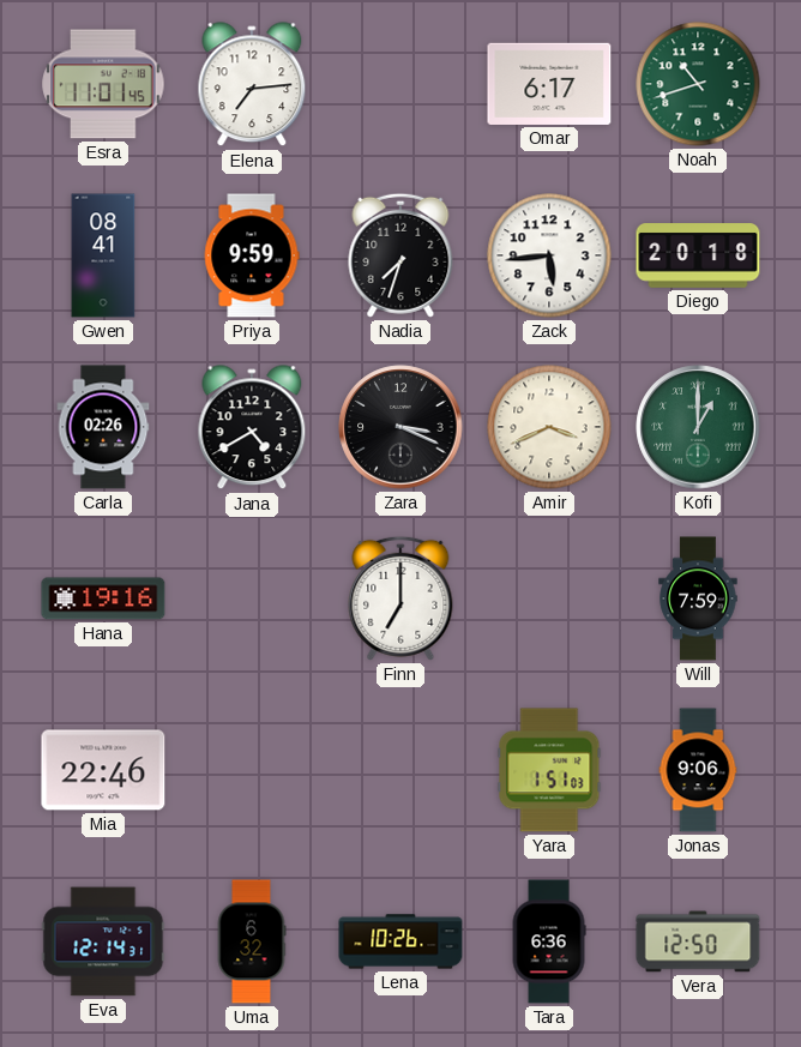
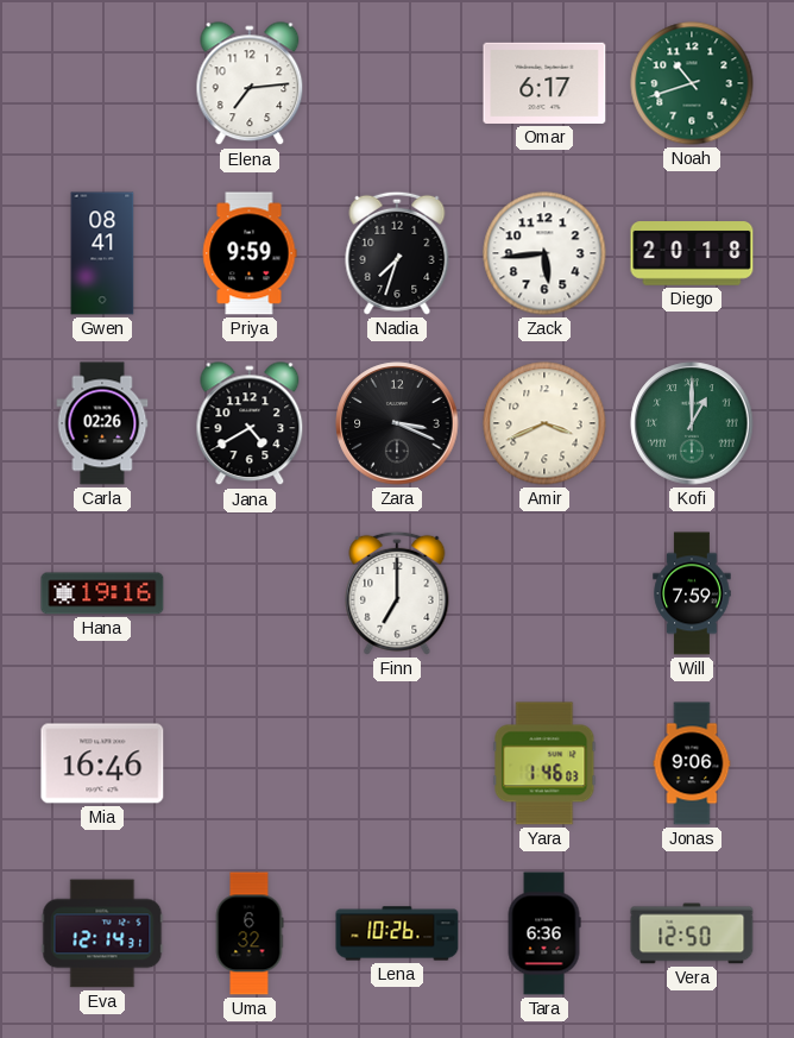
Esra: 11:01 -> none
Mia: 22:46 -> 16:46
Yara: 1:51 -> 1:46
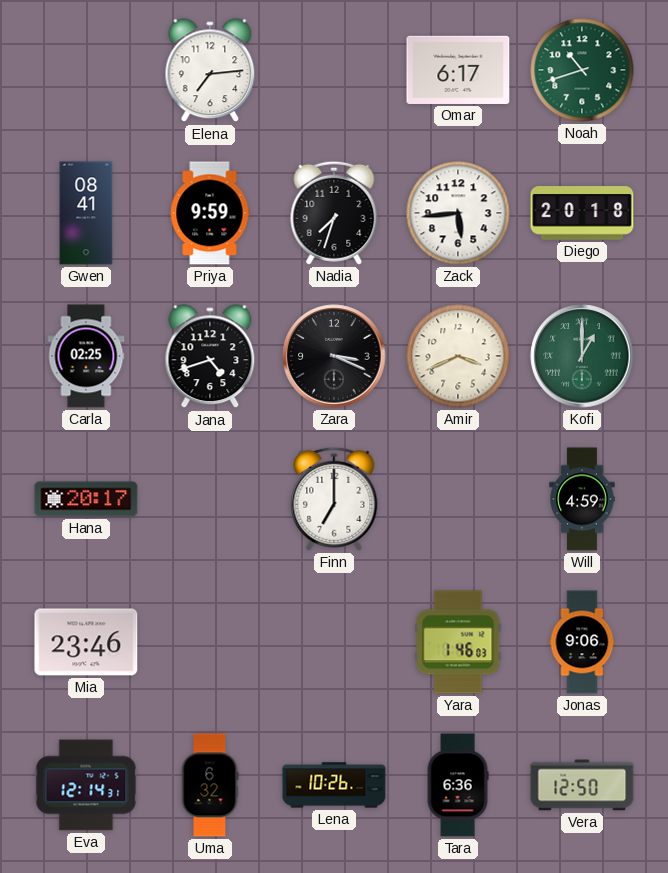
Carla: 02:26 -> 02:25
Jana: 4:40 -> 4:42
Hana: 19:16 -> 20:17
Will: 7:59 -> 4:59
Mia: 16:46 -> 23:46
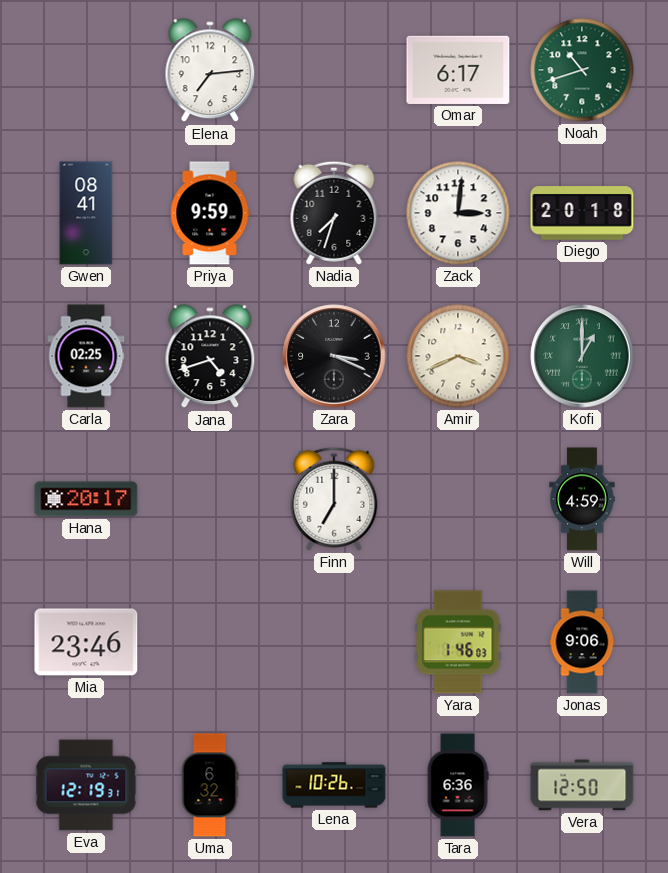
Zack: 5:44 -> 3:01
Eva: 12:14 -> 12:19
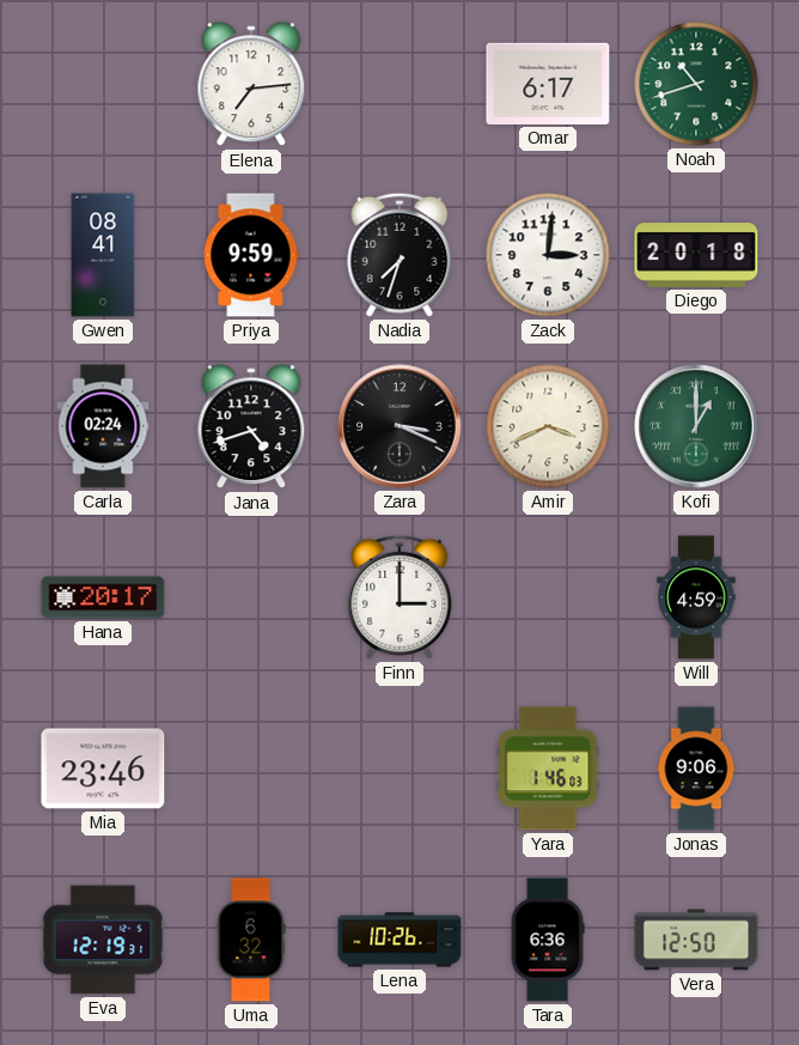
Carla: 02:25 -> 02:24
Finn: 7:00 -> 3:00
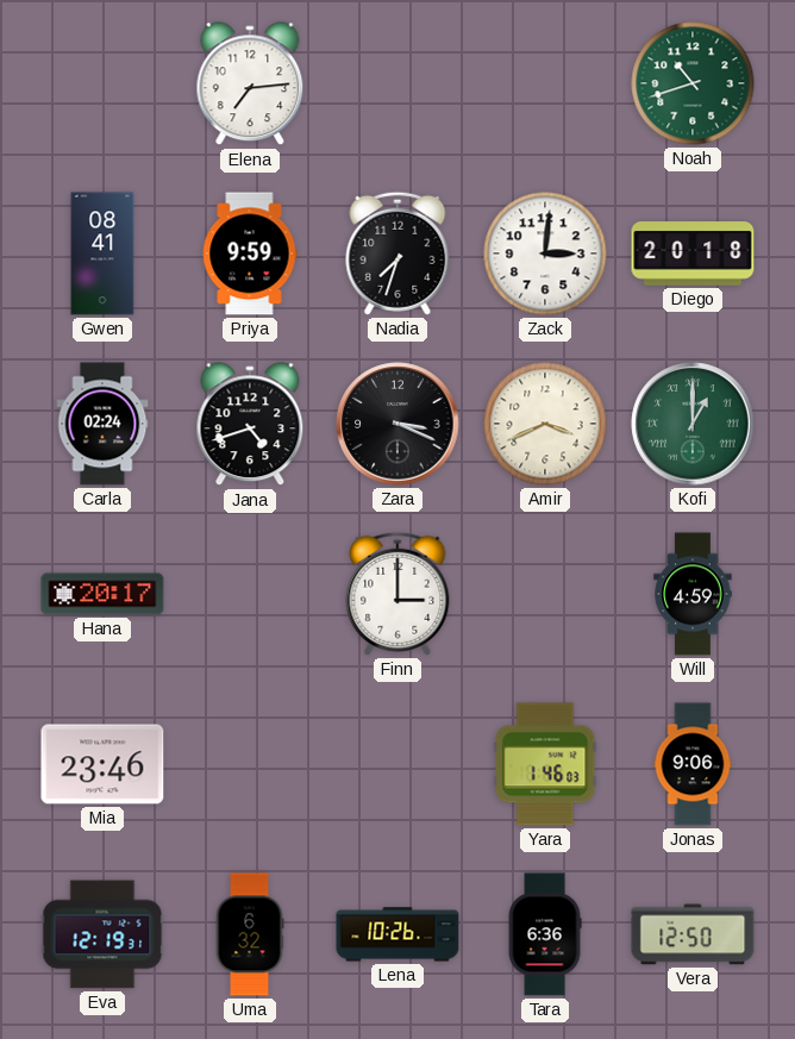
Omar: 6:17 -> none
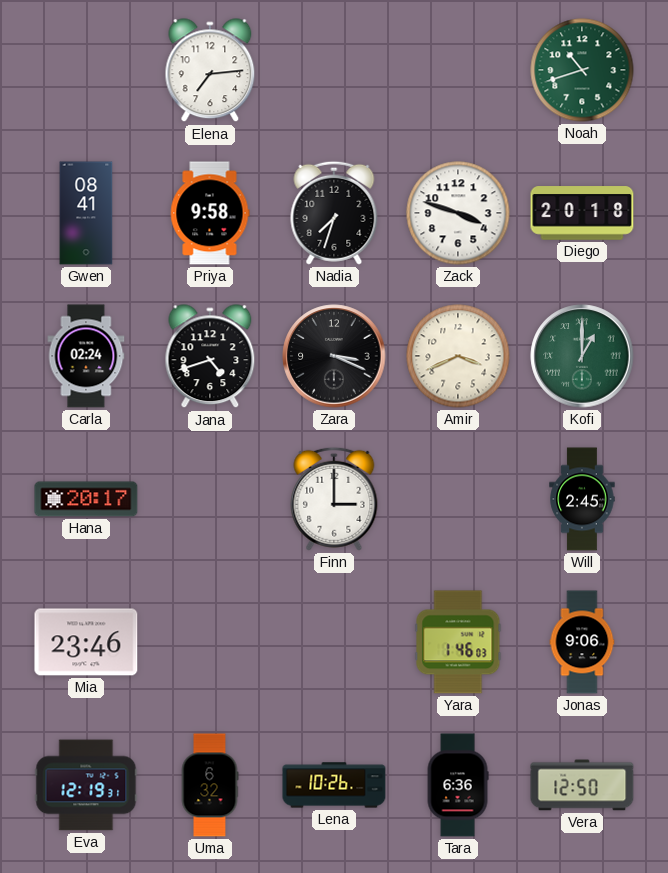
Priya: 9:59 -> 9:58
Zack: 3:01 -> 3:48
Will: 4:59 -> 2:45
